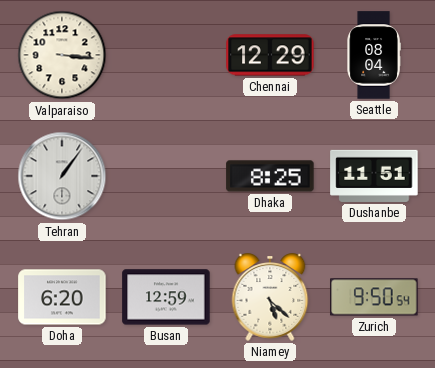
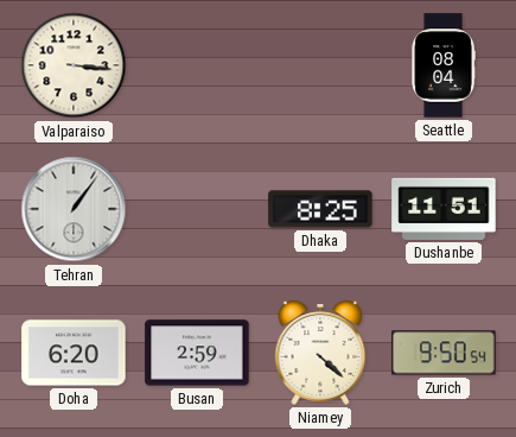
Chennai: 12:29 -> none
Busan: 12:59 -> 2:59
Niamey: 5:22 -> 4:22
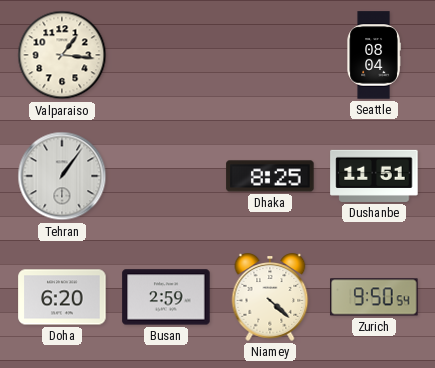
Valparaiso: 3:16 -> 1:16
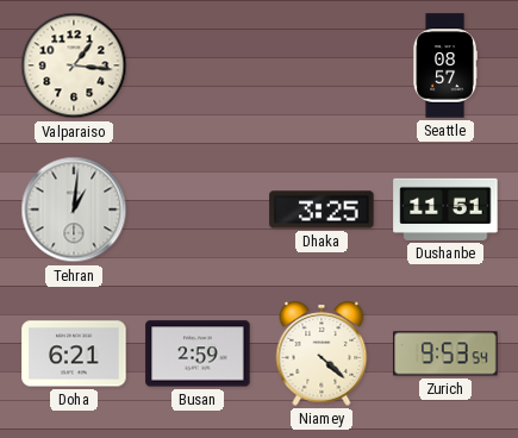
Seattle: 08:04 -> 08:57
Tehran: 1:06 -> 1:01
Dhaka: 8:25 -> 3:25
Doha: 6:20 -> 6:21
Zurich: 9:50 -> 9:53
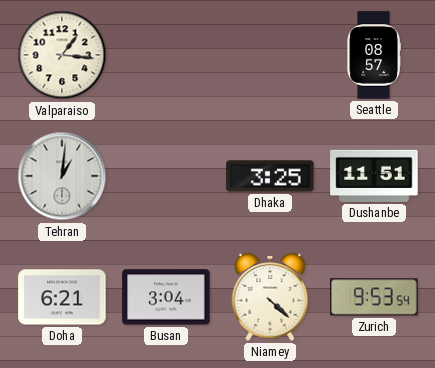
Busan: 2:59 -> 3:04
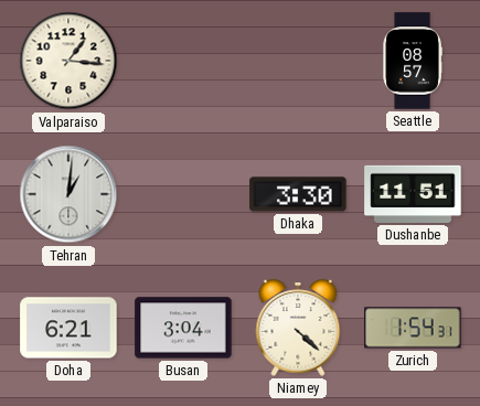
Dhaka: 3:25 -> 3:30
Zurich: 9:53 -> 1:54
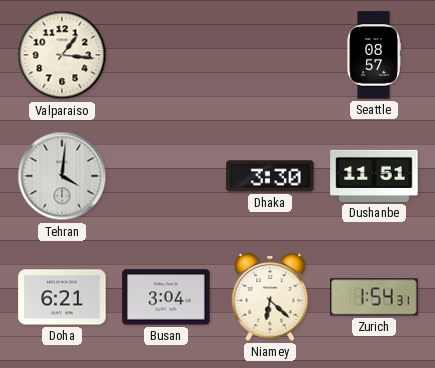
Tehran: 1:01 -> 4:01
Niamey: 4:22 -> 6:22
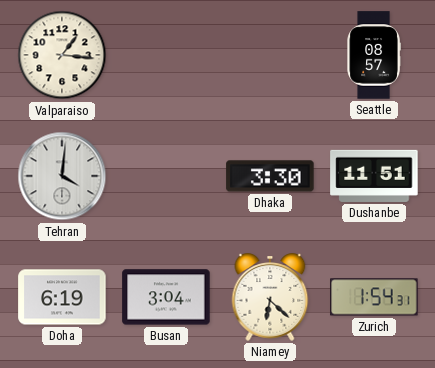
Doha: 6:21 -> 6:19
